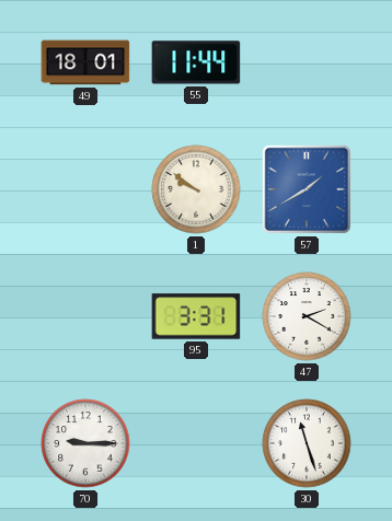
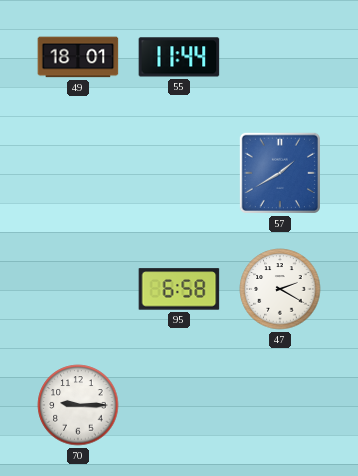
1: 9:51 -> none
95: 3:31 -> 6:58
30: 11:27 -> none
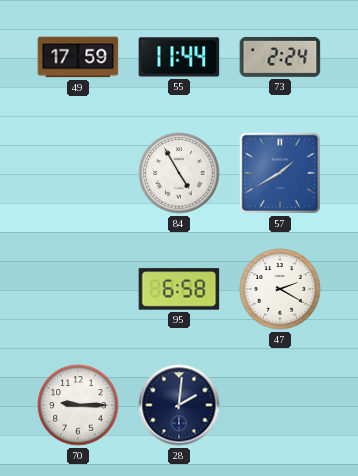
49: 18:01 -> 17:59
73: none -> 2:24
84: none -> 4:55
28: none -> 2:01
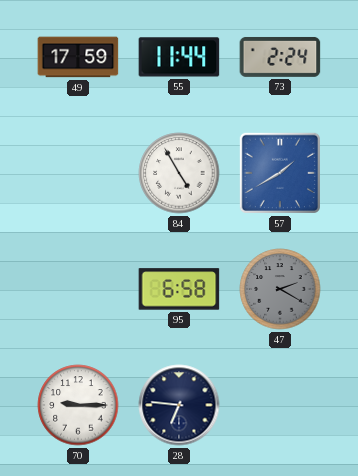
47 dial: white -> grey
28: 2:01 -> 6:46
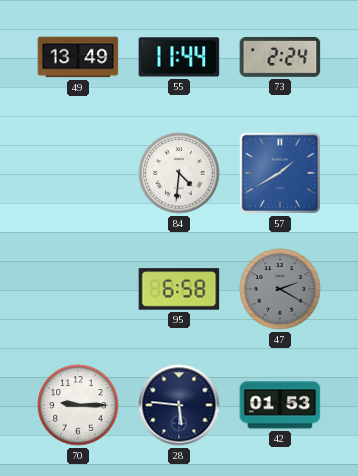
49: 17:59 -> 13:49
84: 4:55 -> 4:31
28: 6:46 -> 5:46
42: none -> 01:53
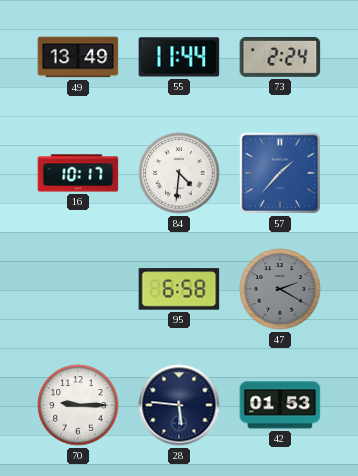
16: none -> 10:17
57: 1:40 -> 1:37
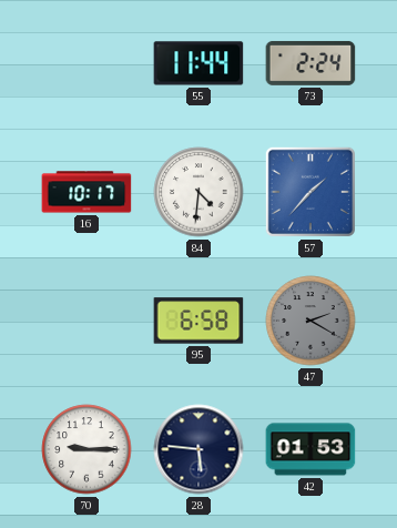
49: 13:49 -> none
